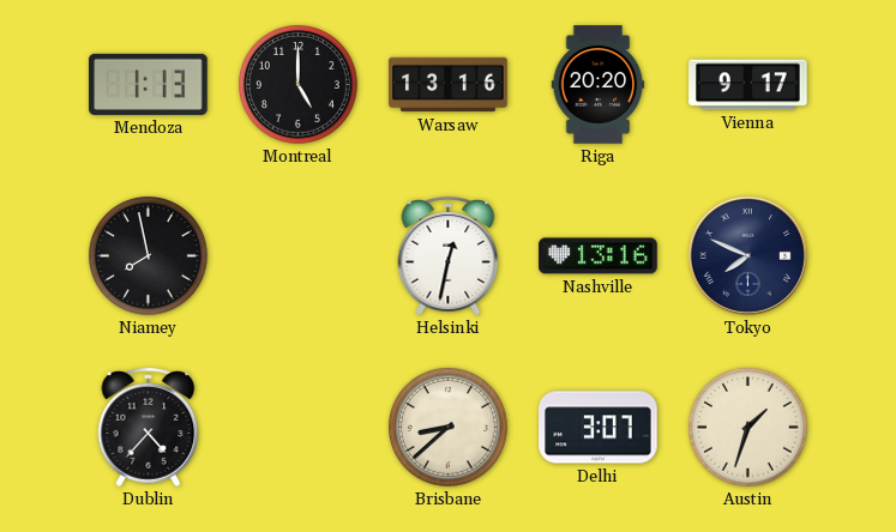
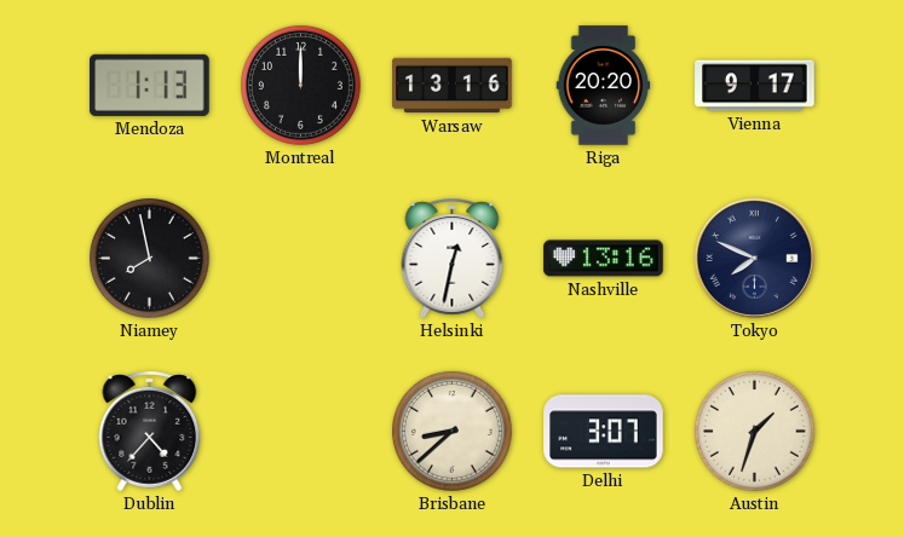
Montreal: 5:00 -> 12:00
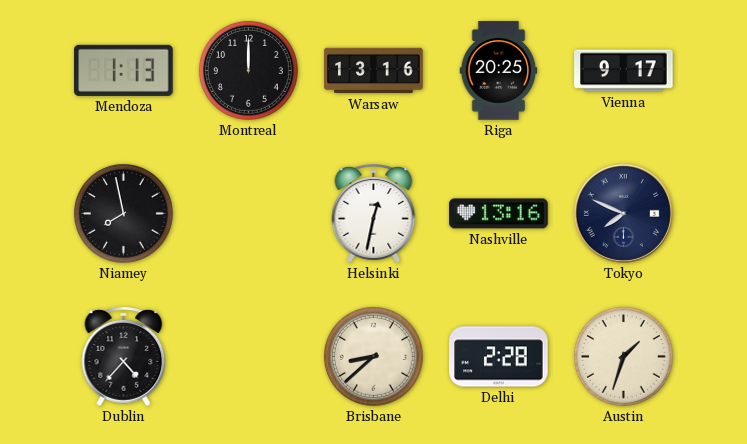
Riga: 20:20 -> 20:25
Delhi: 3:07 -> 2:28
